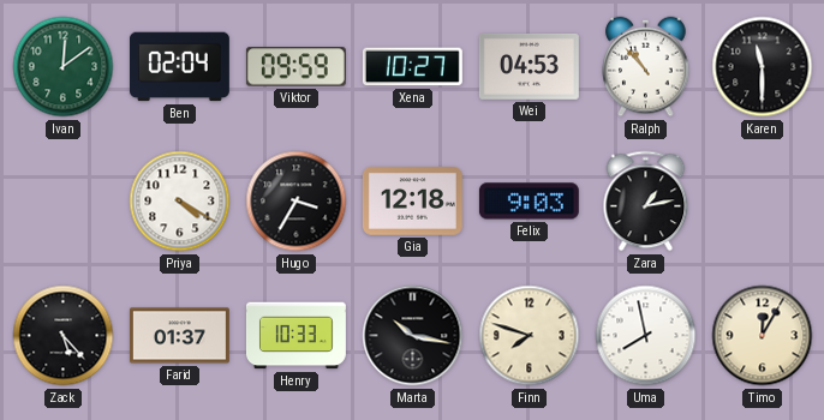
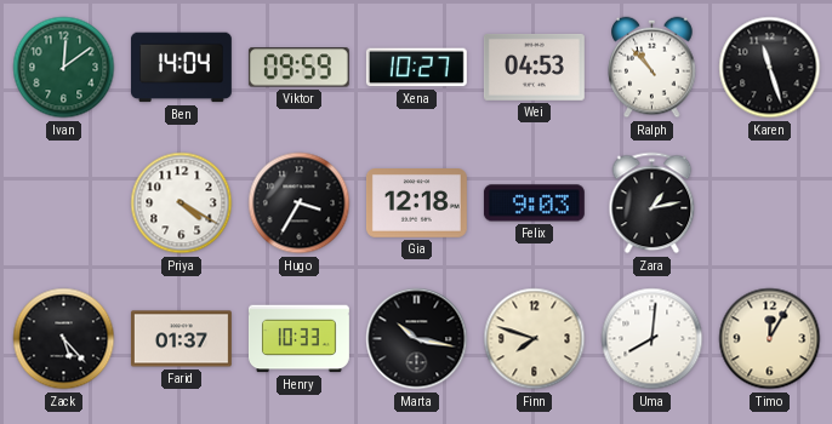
Ben: 02:04 -> 14:04
Karen: 11:30 -> 11:27
Uma: 7:58 -> 8:01
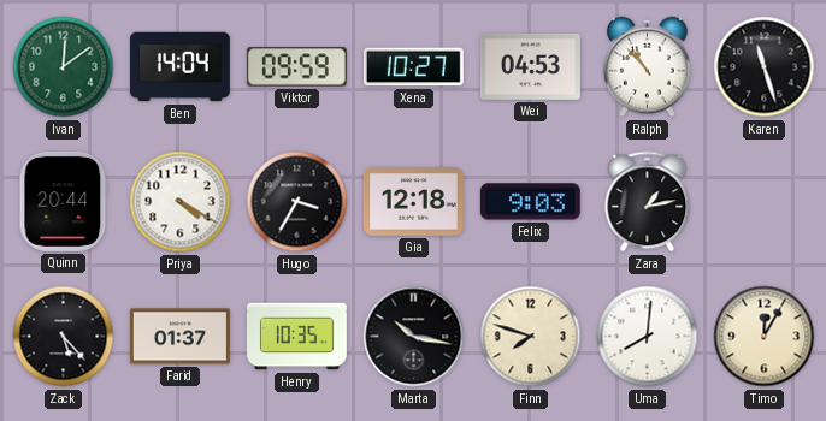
Quinn: none -> 20:44
Henry: 10:33 -> 10:35
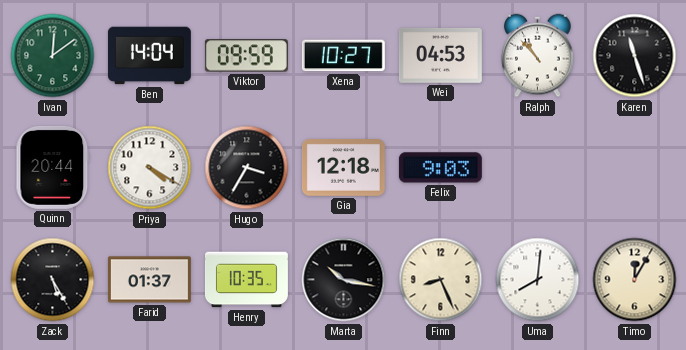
Zara: 1:13 -> none
Zack: 5:23 -> 5:25
Finn: 7:48 -> 8:26
